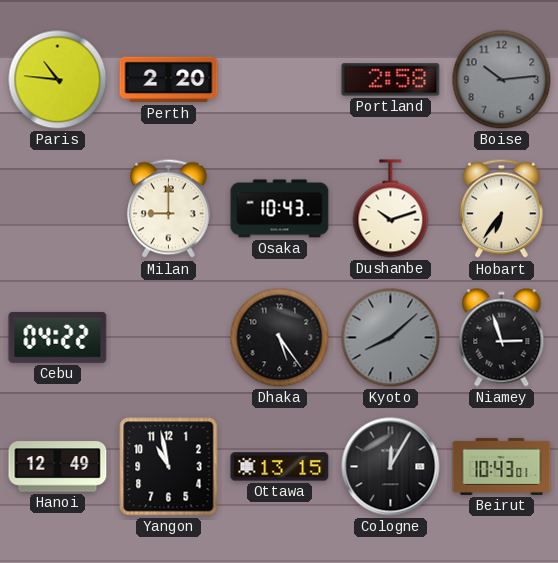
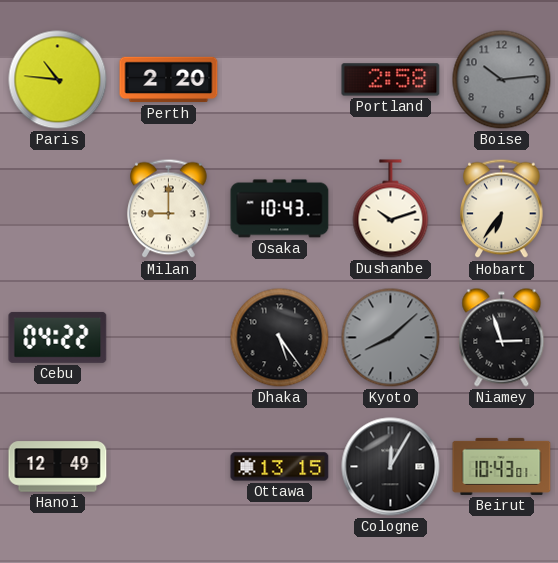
Yangon: 10:58 -> none
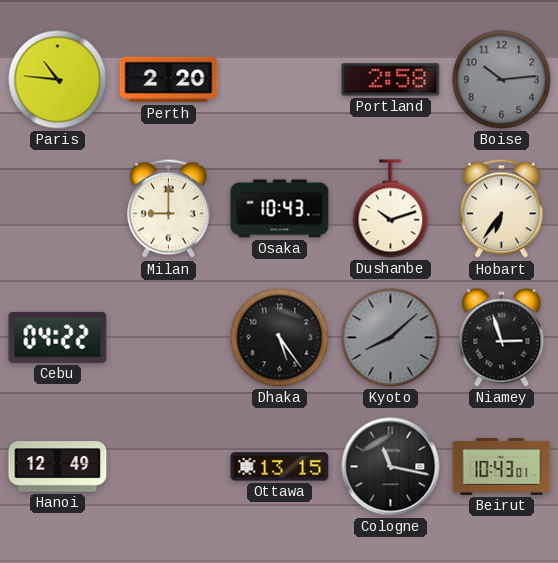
Cologne: 12:05 -> 11:17
